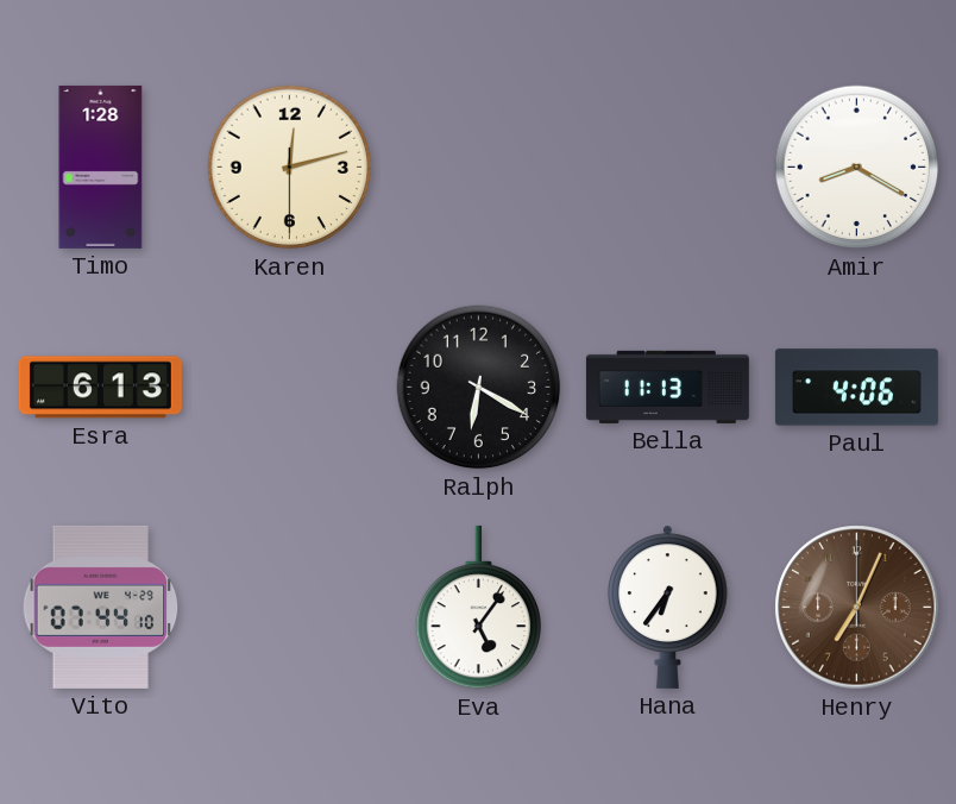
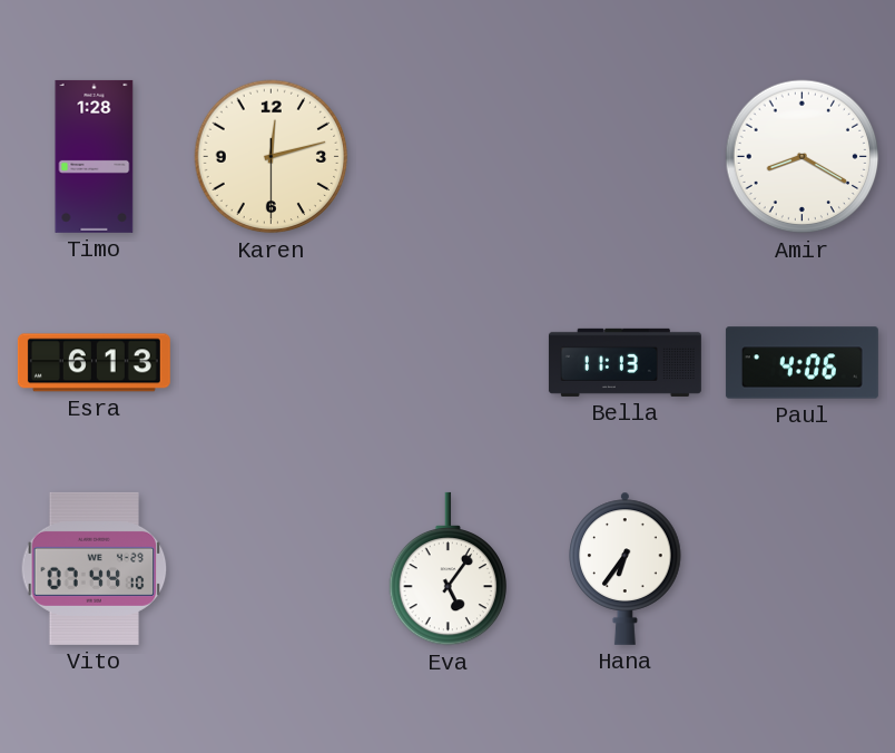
Ralph: 6:20 -> none
Henry: 7:04 -> none
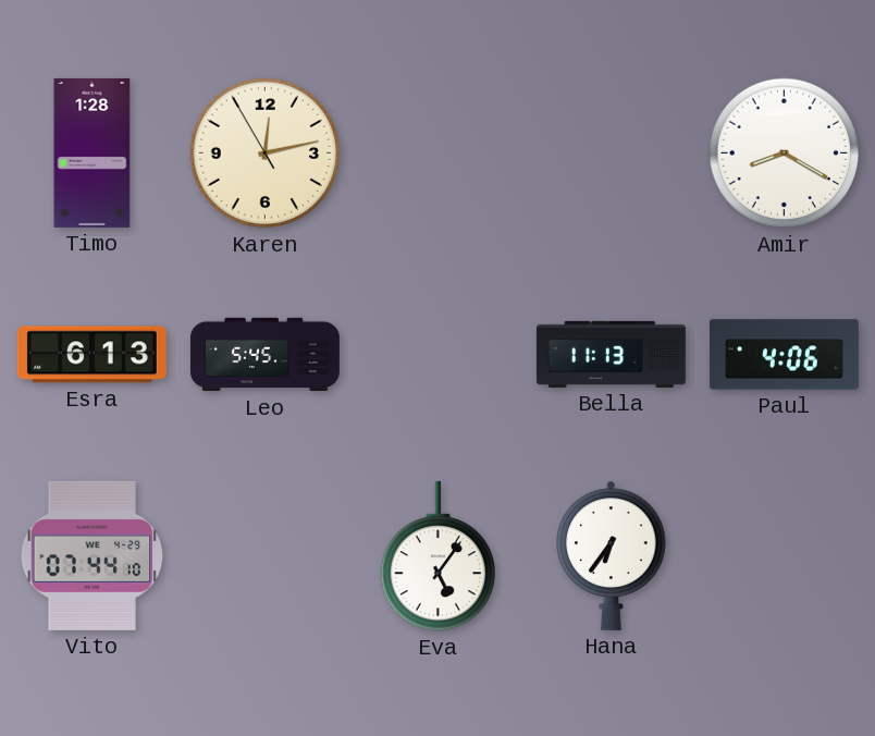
Karen: 12:12:30 -> 12:12:55
Leo: none -> 5:45
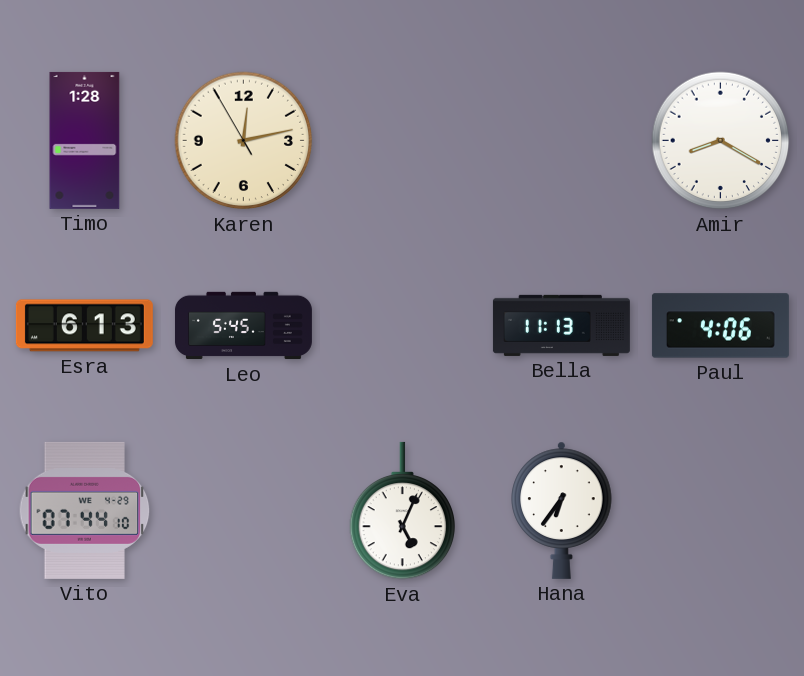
Eva: 5:06 -> 5:04
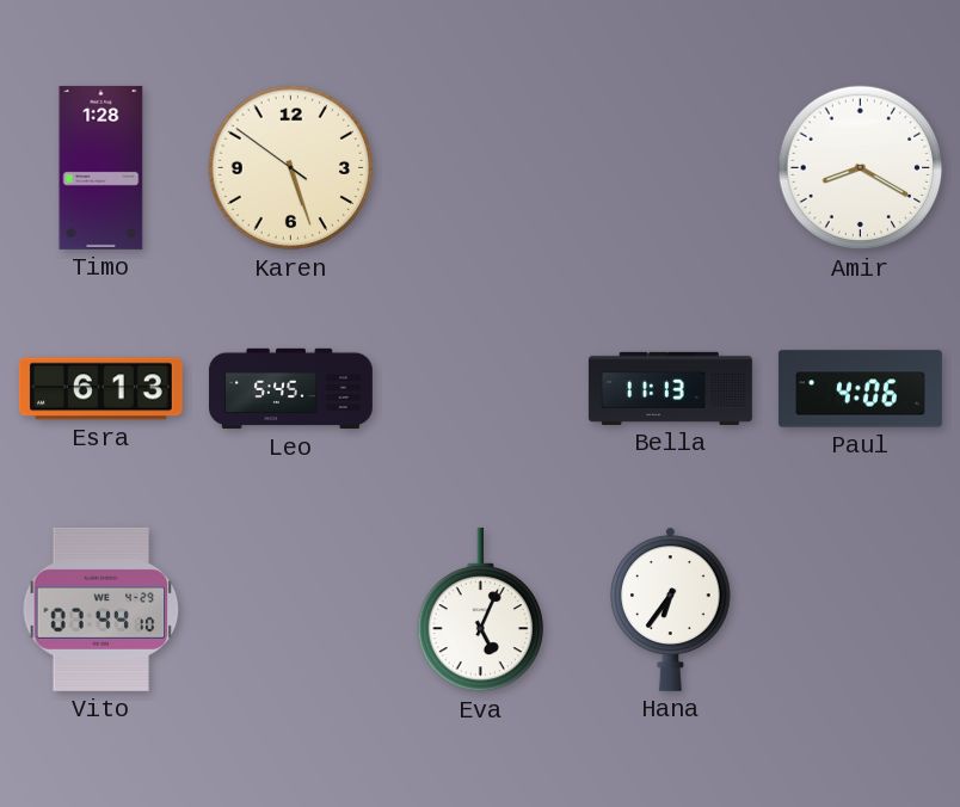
Karen: 12:12 -> 5:26
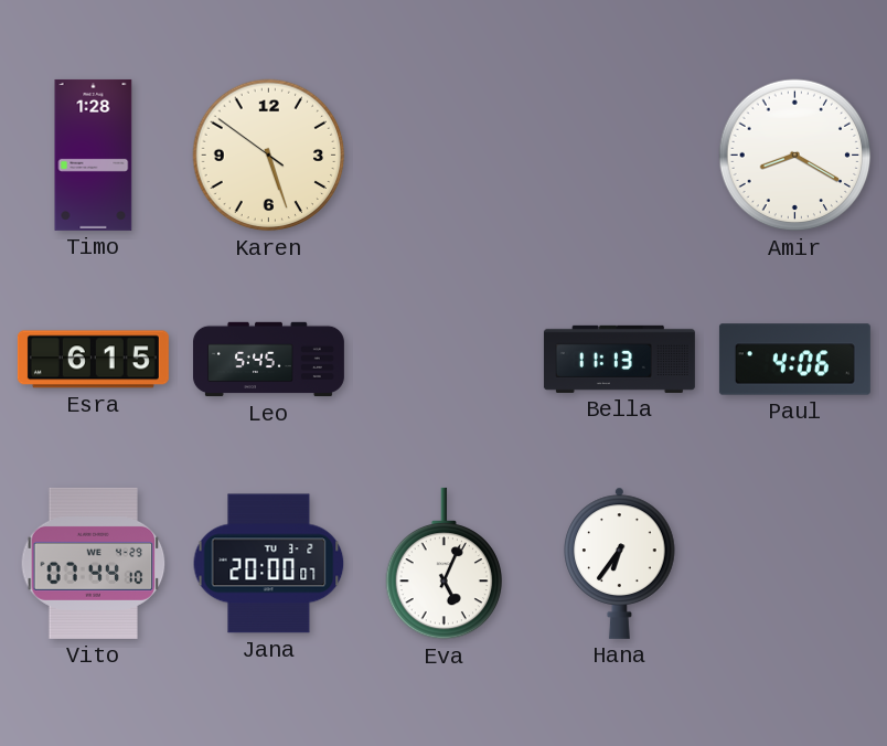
Esra: 6:13 -> 6:15
Jana: none -> 20:00
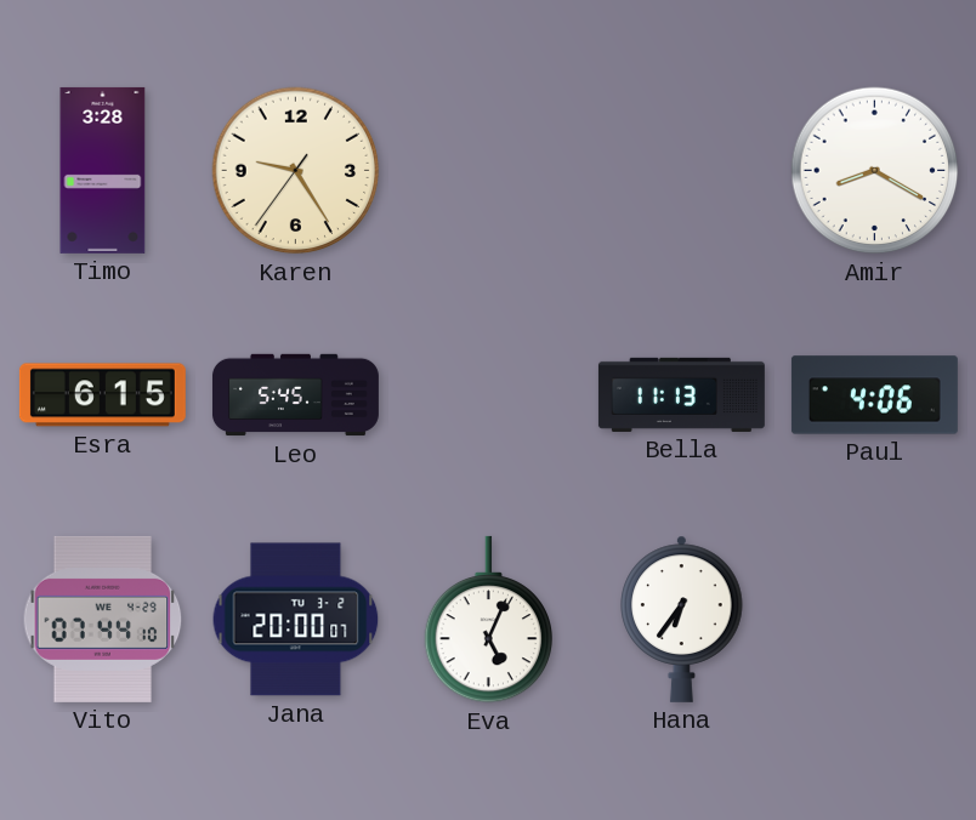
Timo: 1:28 -> 3:28
Karen: 5:26 -> 9:24
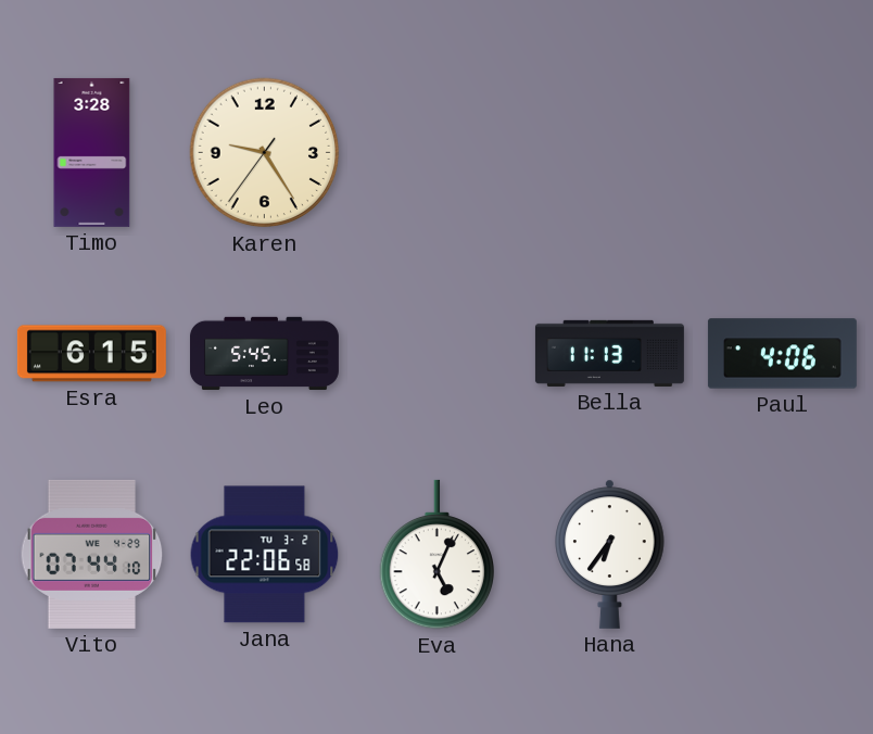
Amir: 8:20 -> none
Jana: 20:00 -> 22:06
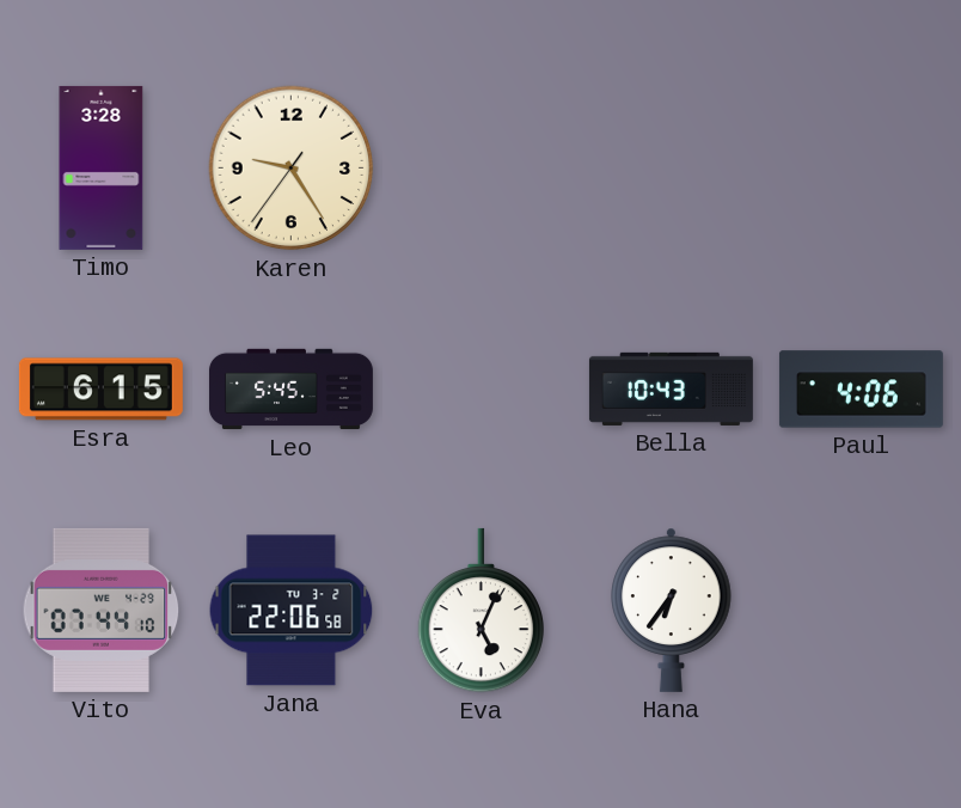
Bella: 11:13 -> 10:43
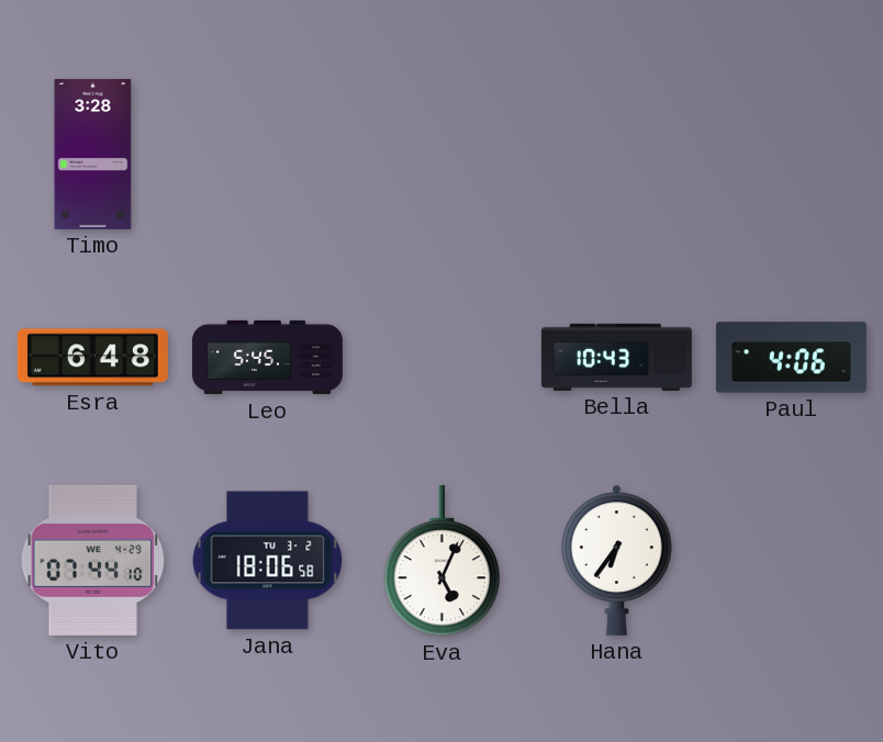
Karen: 9:24 -> none
Esra: 6:15 -> 6:48
Jana: 22:06 -> 18:06
